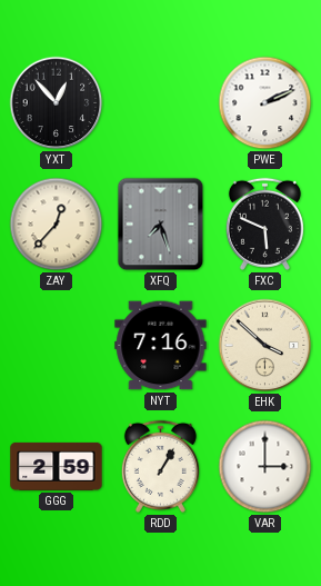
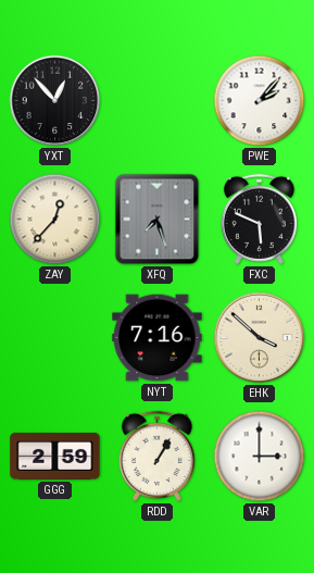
PWE: 2:11 -> 2:07
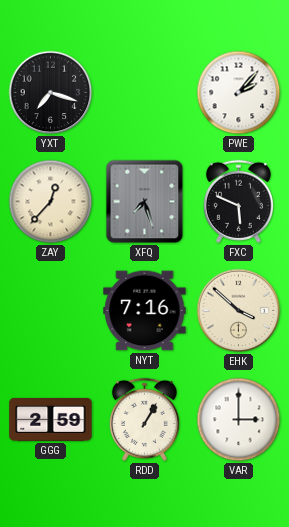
YXT: 12:53 -> 7:18
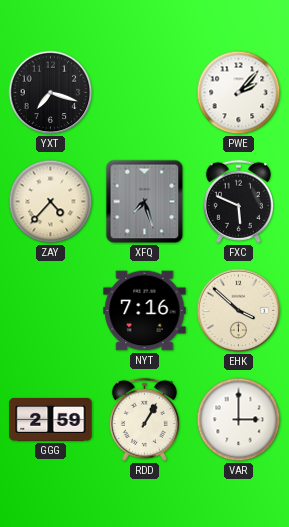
ZAY: 12:37 -> 4:37
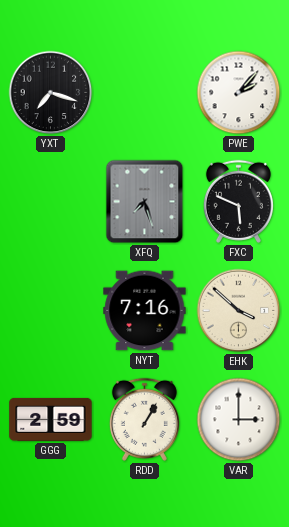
ZAY: 4:37 -> none
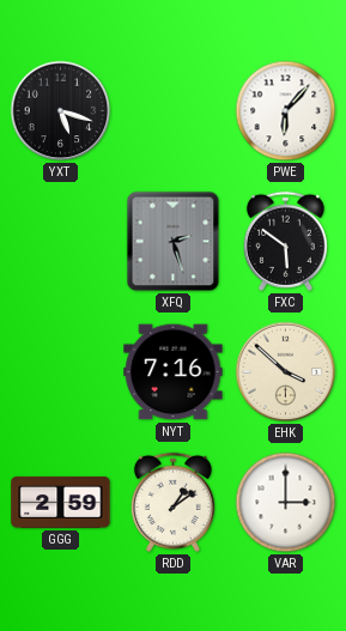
YXT: 7:18 -> 5:18
PWE: 2:07 -> 6:07
XFQ: 7:27 -> 2:27
FXC: 5:49 -> 5:51
RDD: 1:05 -> 1:09
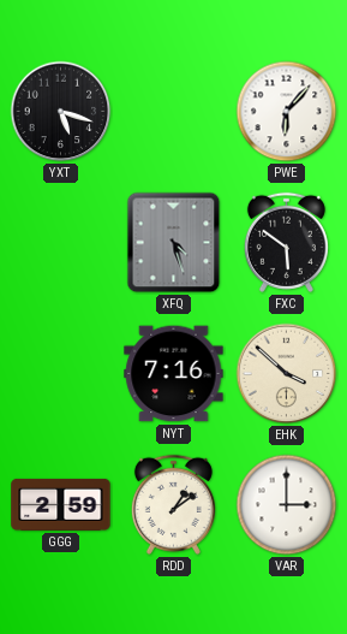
XFQ: 2:27 -> 4:27
